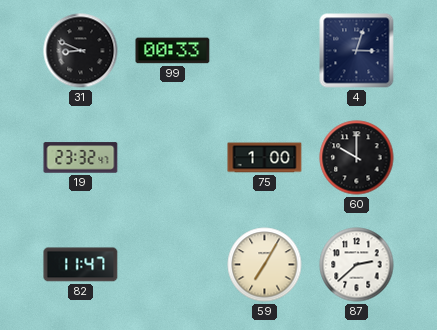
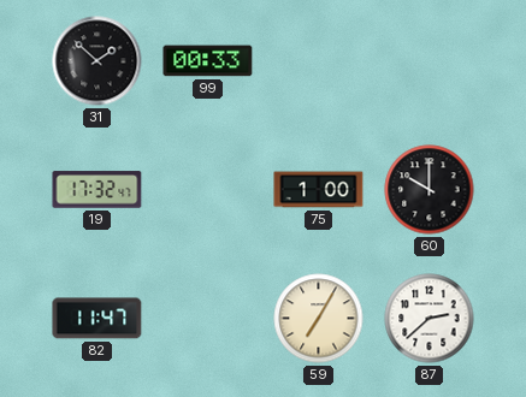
31: 8:49 -> 1:52
4: 3:03 -> none
19: 23:32 -> 17:32
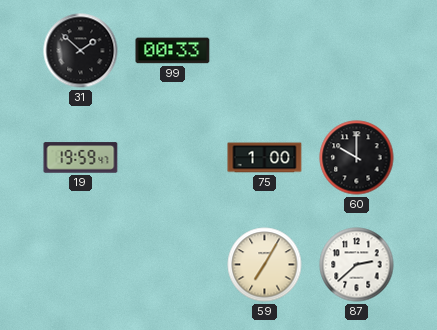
19: 17:32 -> 19:59
82: 11:47 -> none
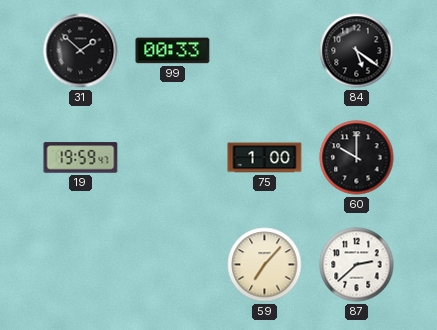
84: none -> 5:21
59: 7:05 -> 7:07
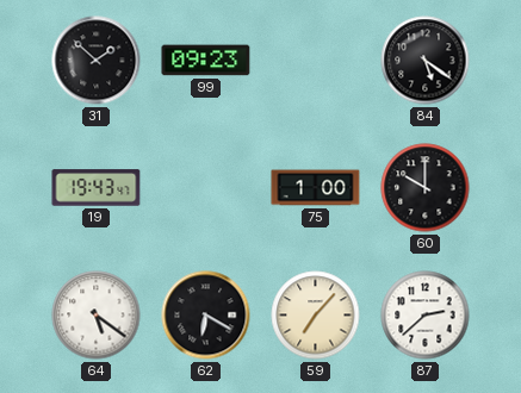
99: 00:33 -> 09:23
19: 19:59 -> 19:43
64: none -> 5:21
62: none -> 6:20
